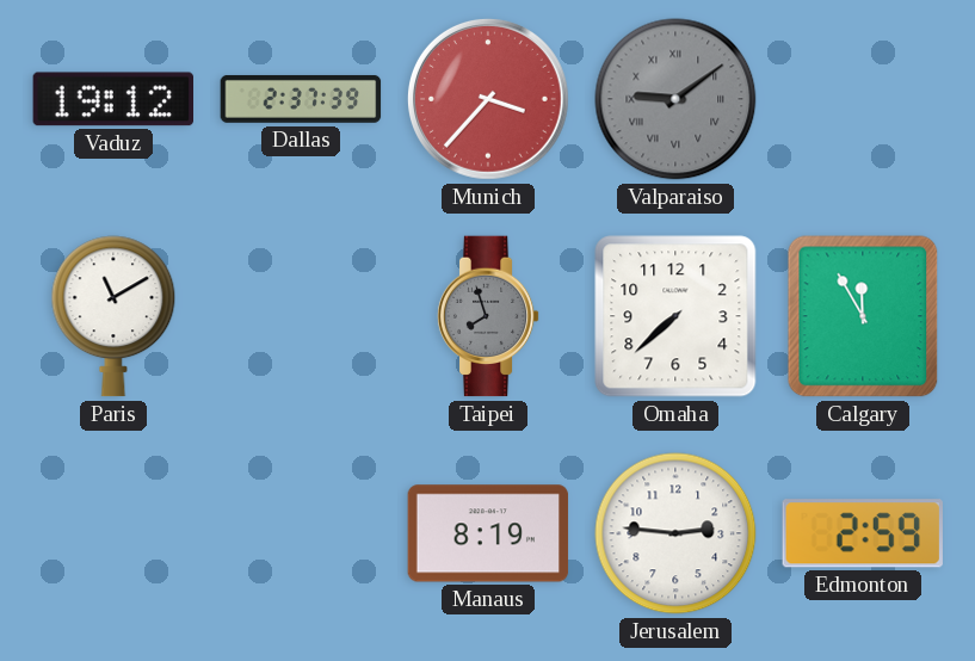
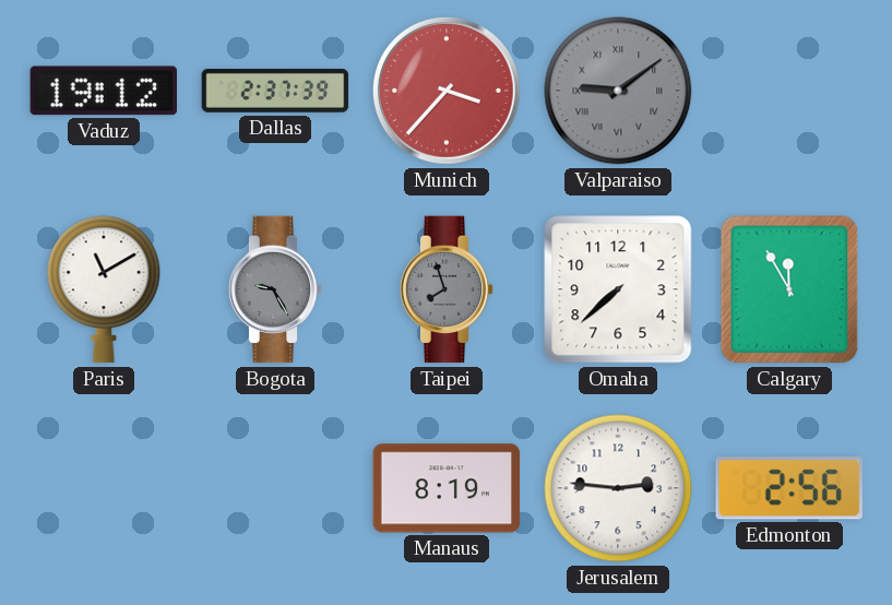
Bogota: none -> 9:25
Edmonton: 2:59 -> 2:56
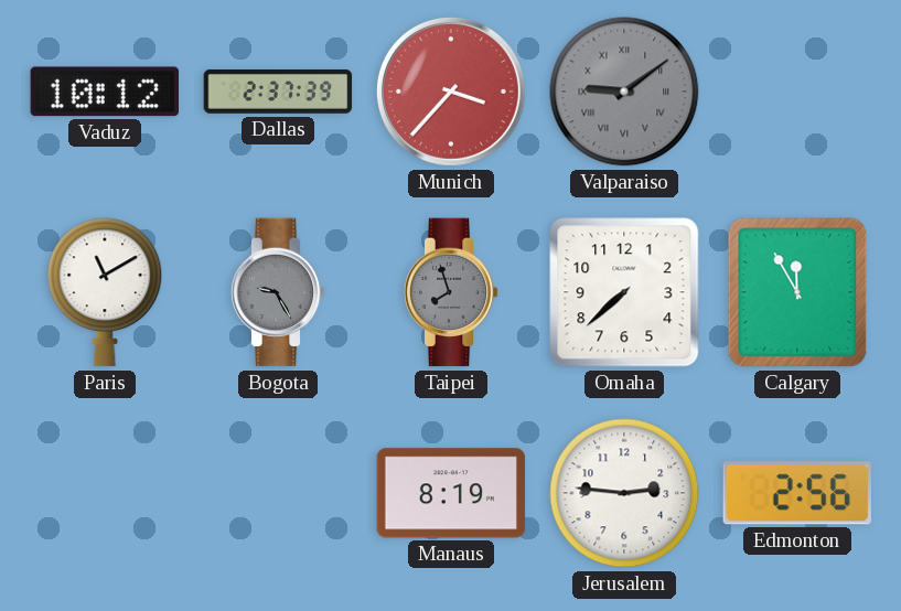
Vaduz: 19:12 -> 10:12
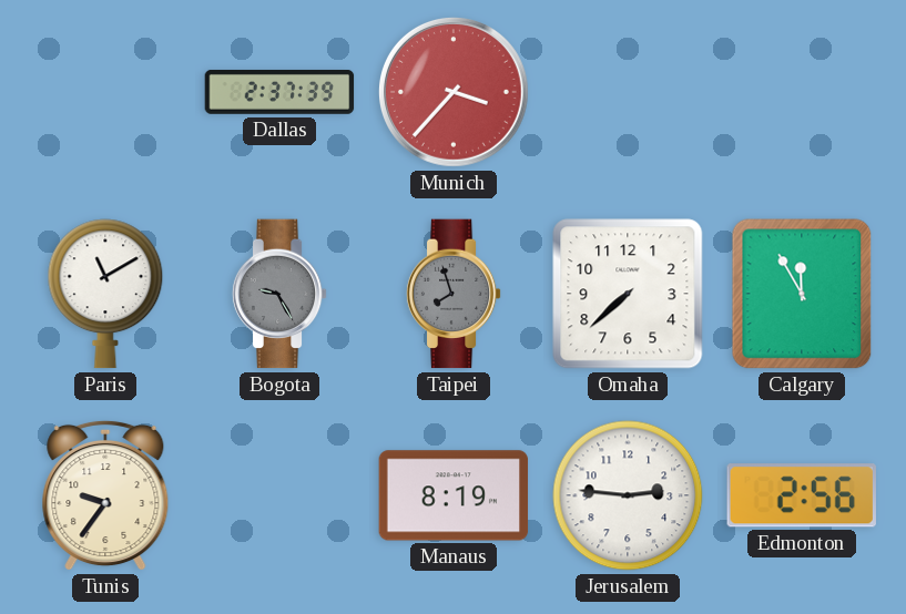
Vaduz: 10:12 -> none
Valparaiso: 9:09 -> none
Tunis: none -> 9:36
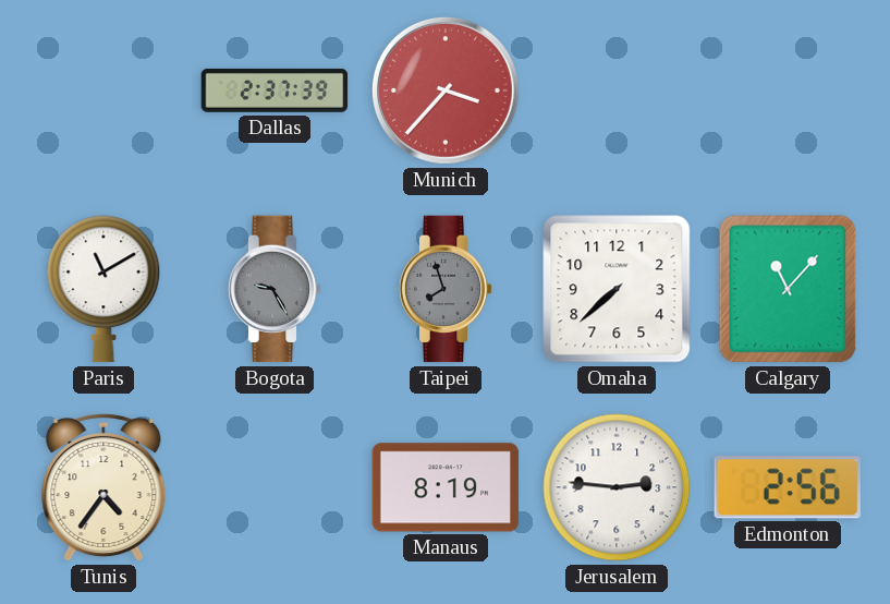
Calgary: 11:55 -> 11:07
Tunis: 9:36 -> 4:36
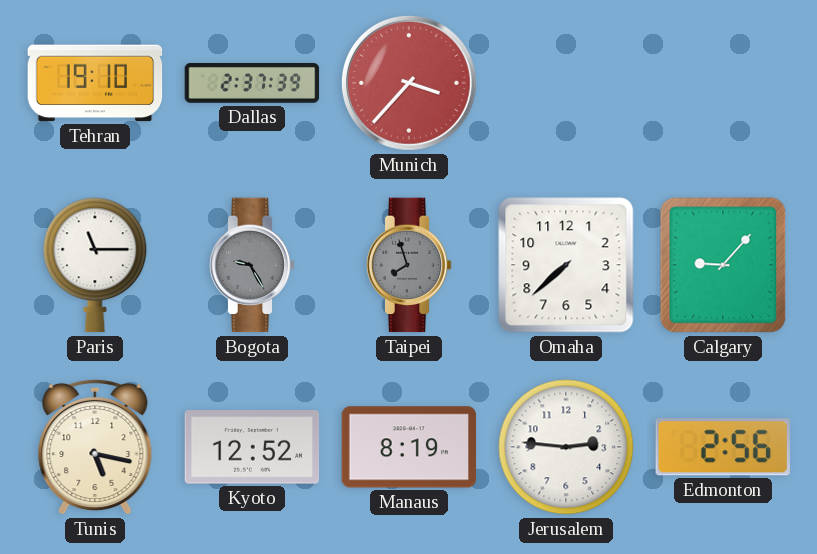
Tehran: none -> 19:10
Paris: 11:10 -> 11:15
Calgary: 11:07 -> 9:07
Tunis: 4:36 -> 5:17
Kyoto: none -> 12:52
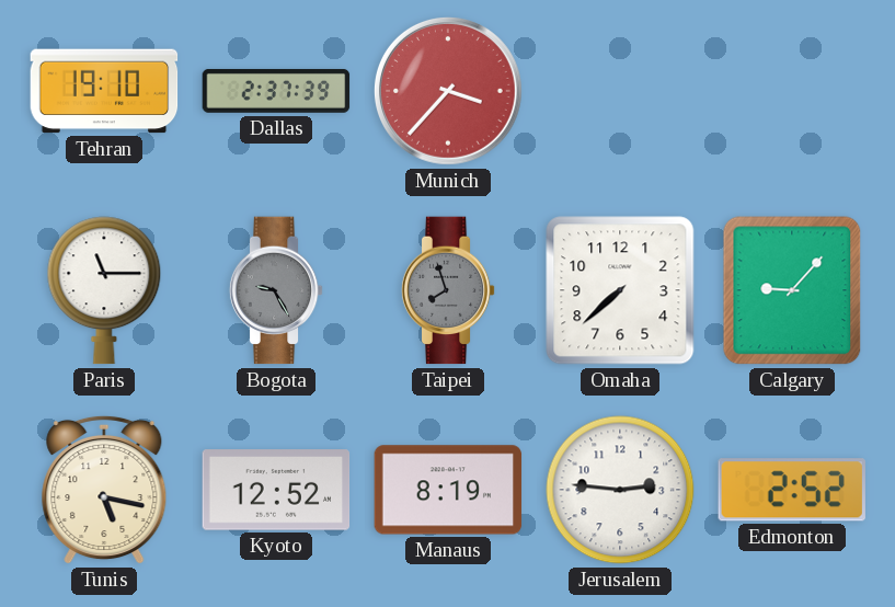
Edmonton: 2:56 -> 2:52
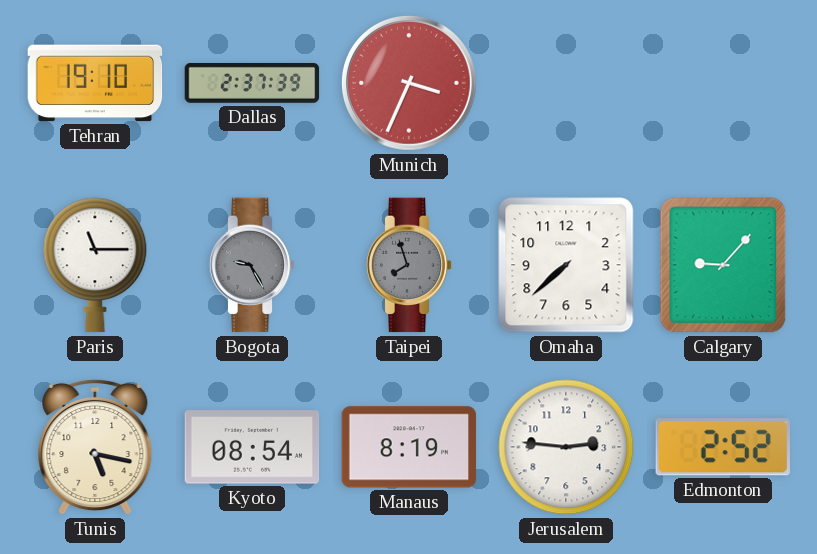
Munich: 3:37 -> 3:34
Kyoto: 12:52 -> 08:54
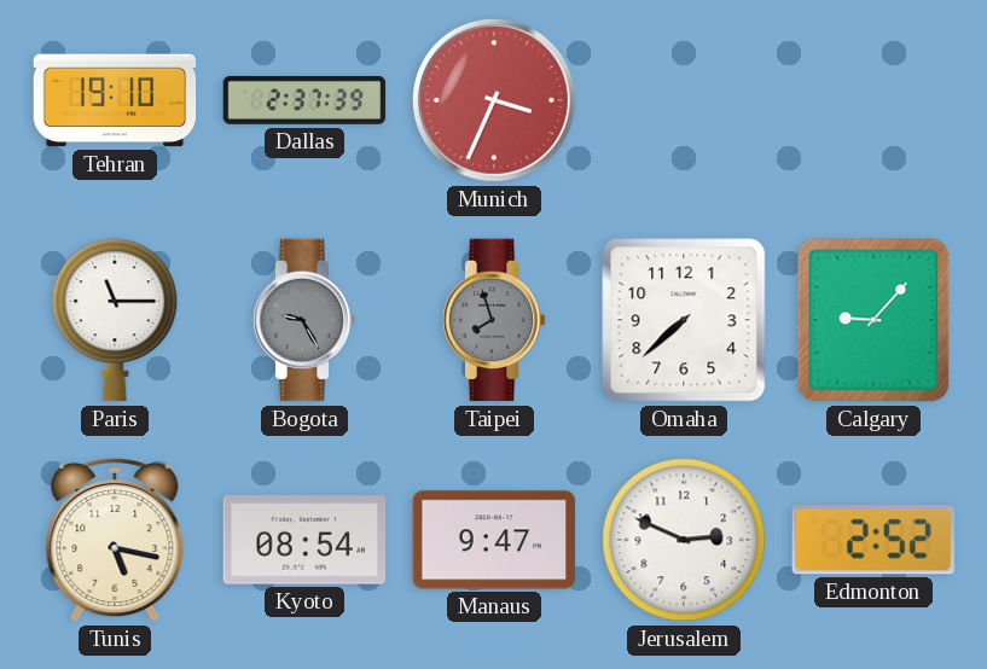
Manaus: 8:19 -> 9:47
Jerusalem: 2:46 -> 2:49
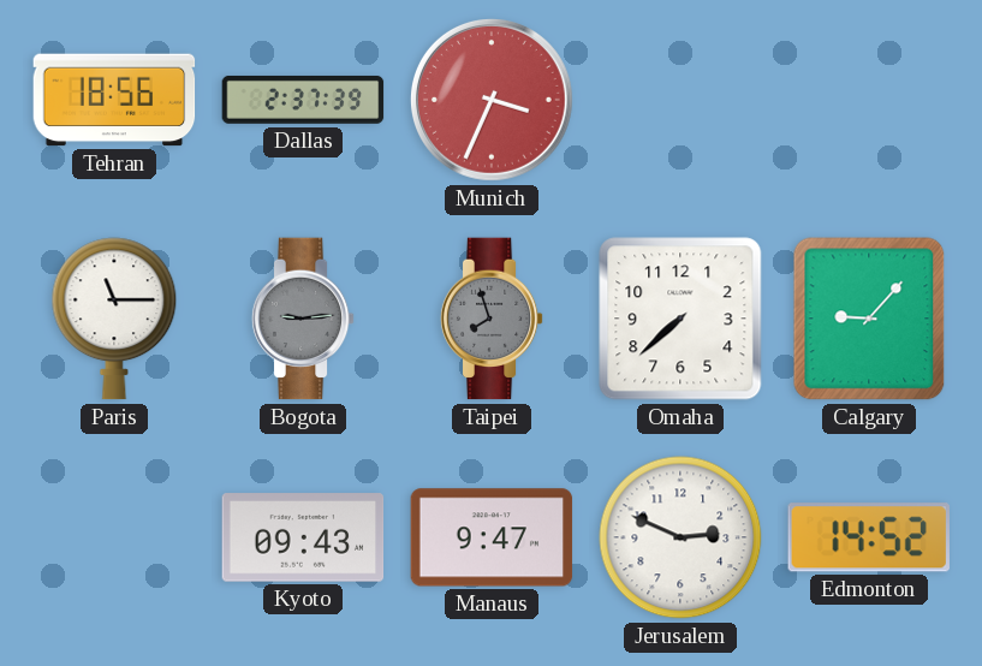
Tehran: 19:10 -> 18:56
Bogota: 9:25 -> 9:14
Tunis: 5:17 -> none
Kyoto: 08:54 -> 09:43
Edmonton: 2:52 -> 14:52
